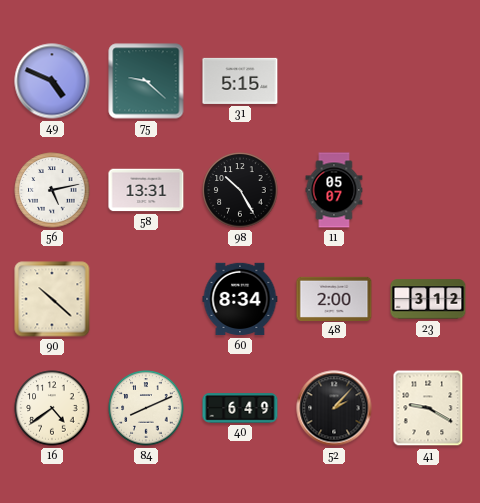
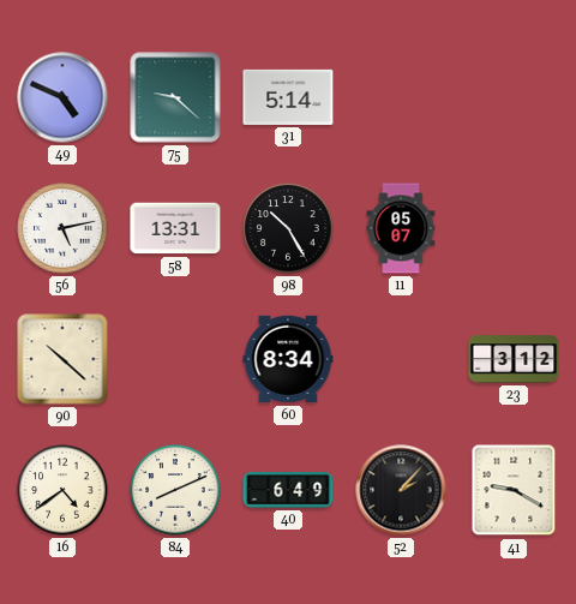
31: 5:15 -> 5:14
48: 2:00 -> none
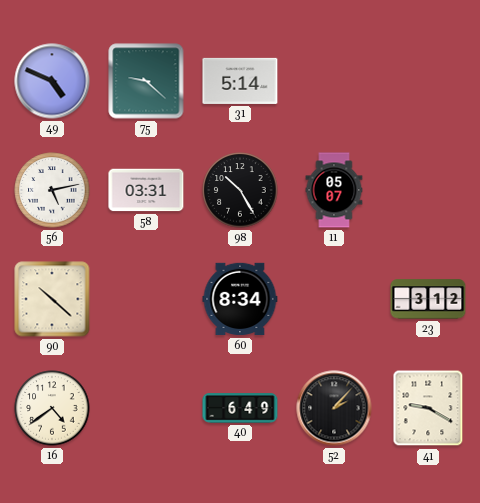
58: 13:31 -> 03:31
84: 8:11 -> none
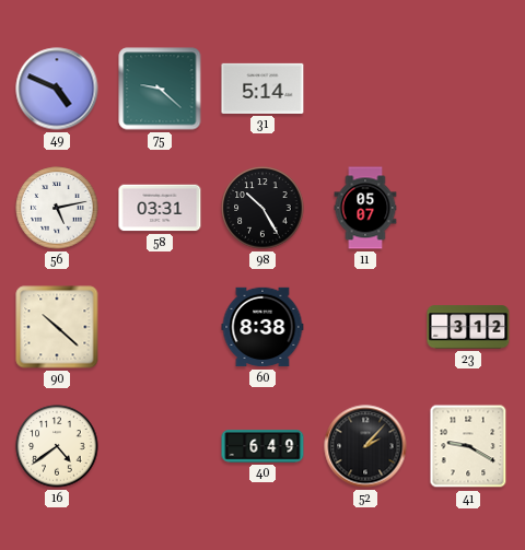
60: 8:34 -> 8:38
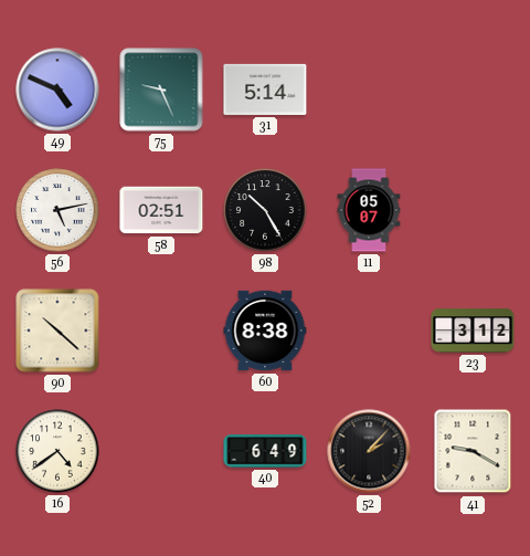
75: 9:22 -> 9:26
58: 03:31 -> 02:51
